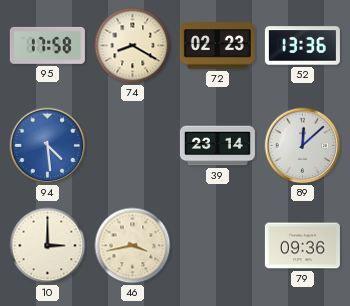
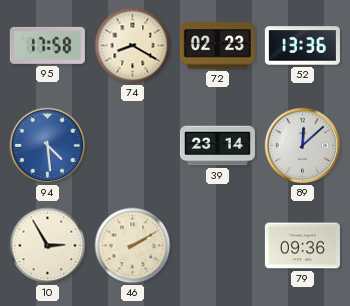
10: 3:00 -> 2:55
46: 3:43 -> 2:10
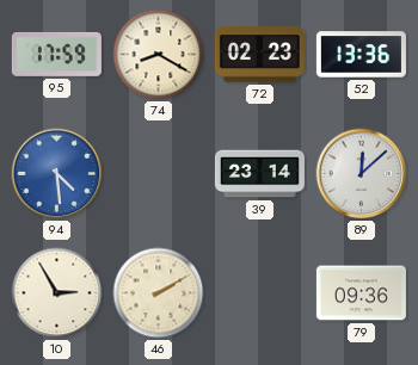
95: 17:58 -> 17:59
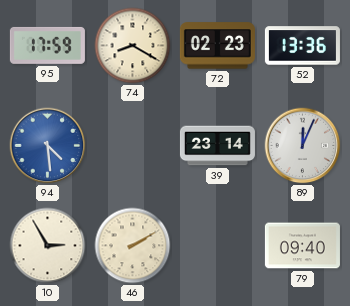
89: 12:08 -> 12:04
79: 09:36 -> 09:40
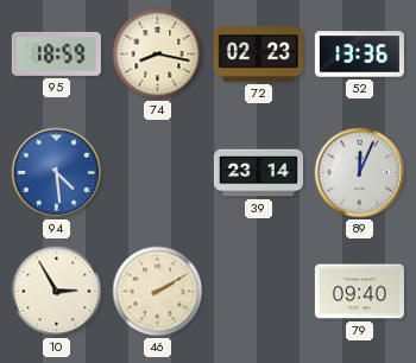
95: 17:59 -> 18:59
74: 8:20 -> 8:17
